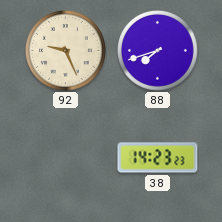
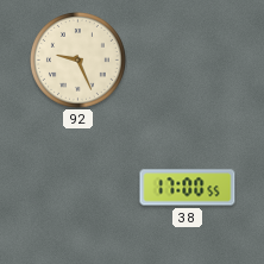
88: 7:42 -> none
38: 14:23 -> 17:00
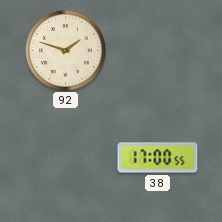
92: 9:26 -> 1:48
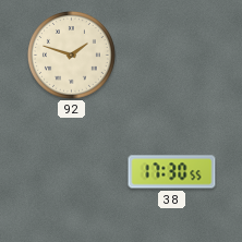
38: 17:00 -> 17:30
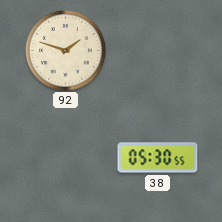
38: 17:30 -> 05:30
